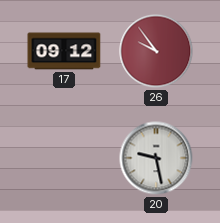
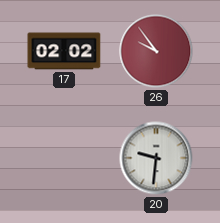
17: 09:12 -> 02:02
20: 9:28 -> 9:31
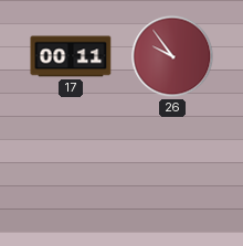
17: 02:02 -> 00:11
20: 9:31 -> none
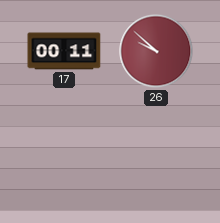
26: 9:54 -> 9:52
